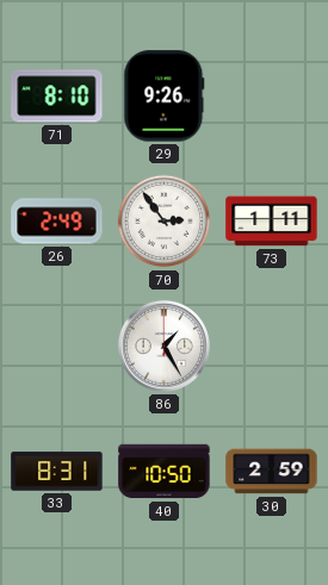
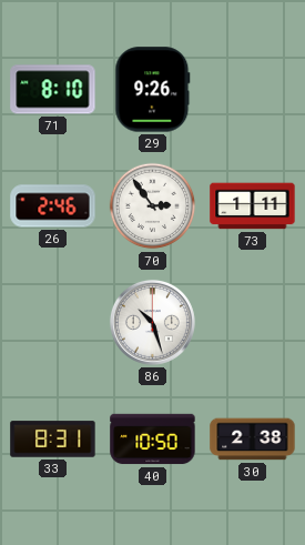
26: 2:49 -> 2:46
86: 1:25 -> 10:27
30: 2:59 -> 2:38
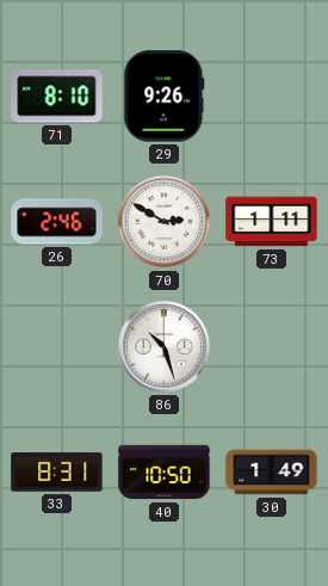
70: 2:54 -> 2:50
30: 2:38 -> 1:49
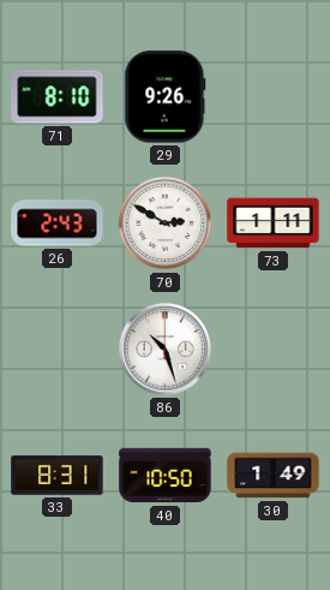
26: 2:46 -> 2:43
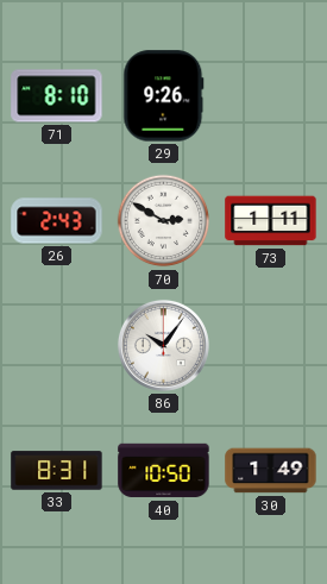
86: 10:27 -> 10:06
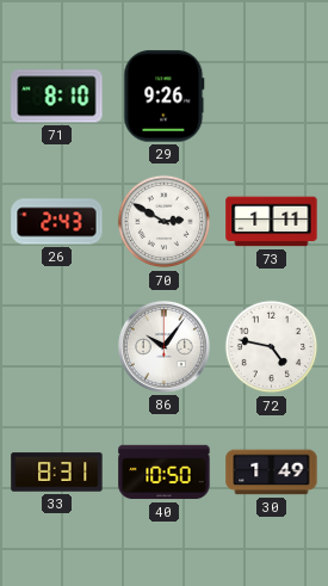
72: none -> 4:47
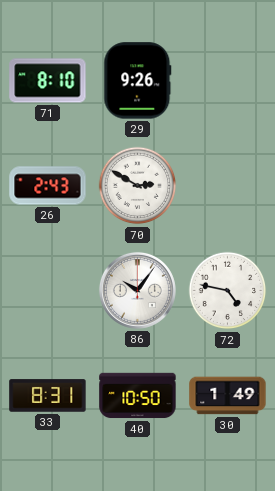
73: 1:11 -> none
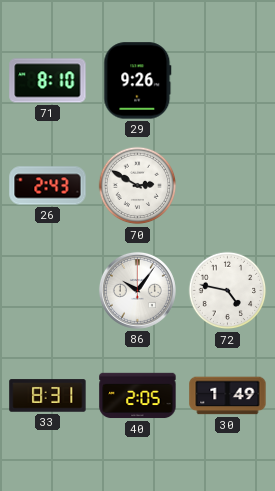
40: 10:50 -> 2:05
